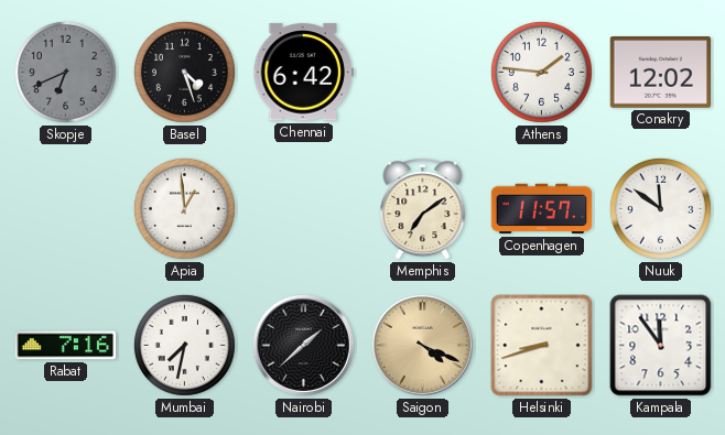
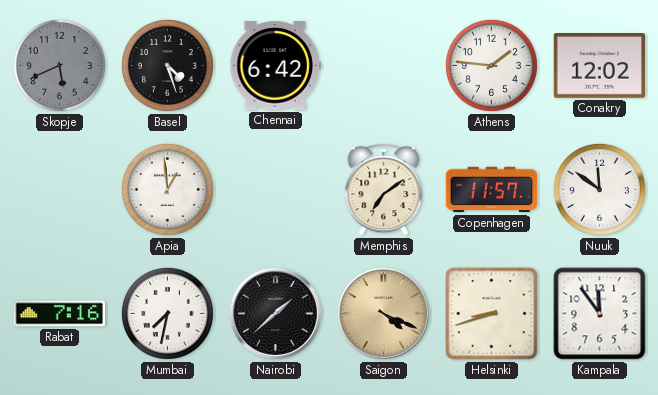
Skopje: 6:41 -> 5:41
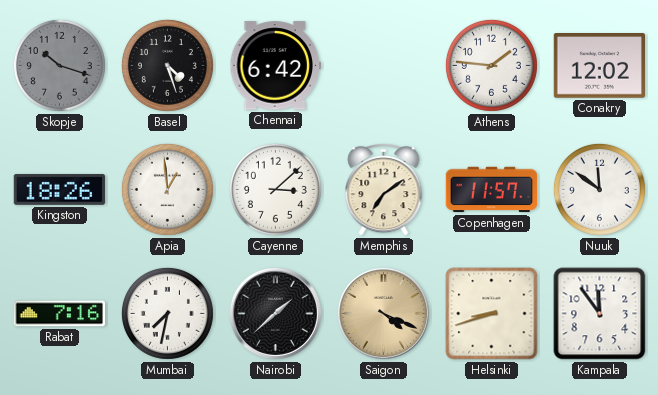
Skopje: 5:41 -> 10:18
Kingston: none -> 18:26
Cayenne: none -> 3:08
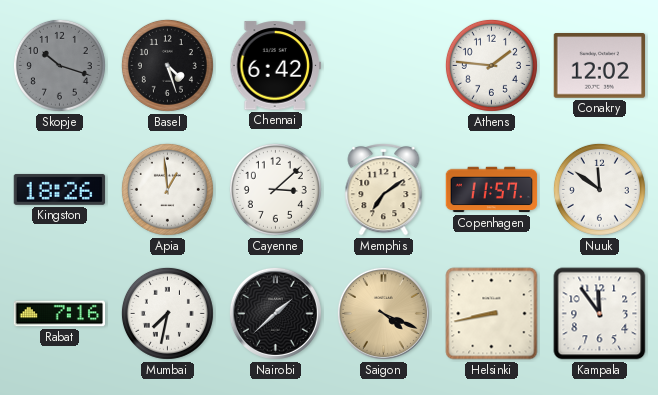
Helsinki: 8:42 -> 8:43
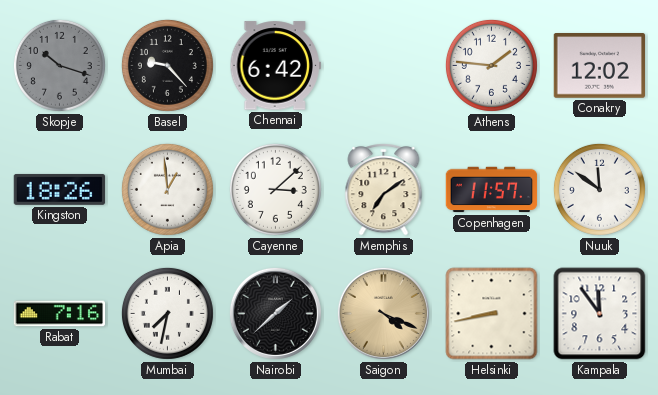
Basel: 4:27 -> 9:23
